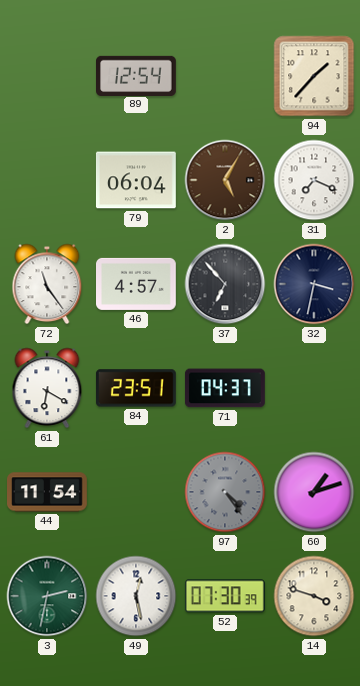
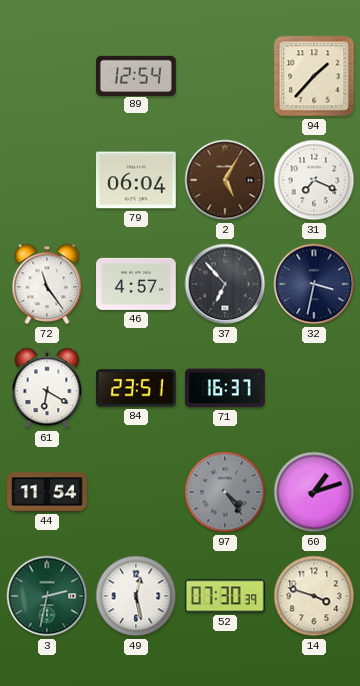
71: 04:37 -> 16:37
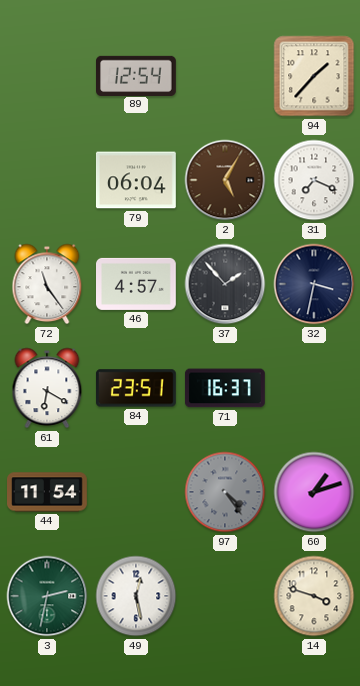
37: 6:53 -> 1:53
52: 07:30 -> none
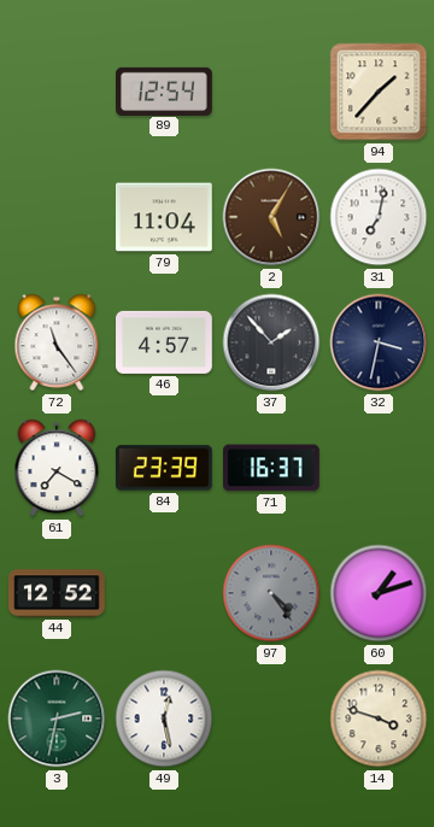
79: 06:04 -> 11:04
31: 7:19 -> 7:02
61: 6:20 -> 7:20
84: 23:51 -> 23:39
44: 11:54 -> 12:52
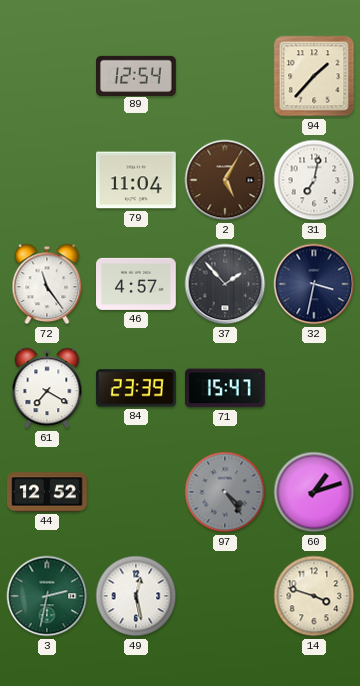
71: 16:37 -> 15:47
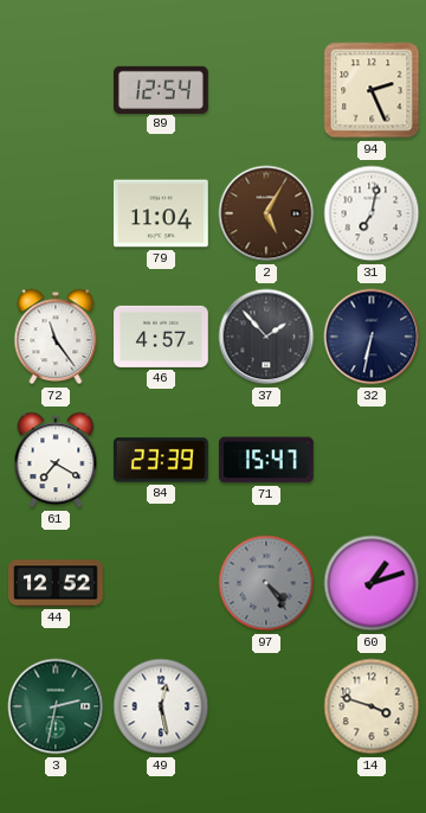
94: 1:37 -> 2:26
32: 3:32 -> 6:32
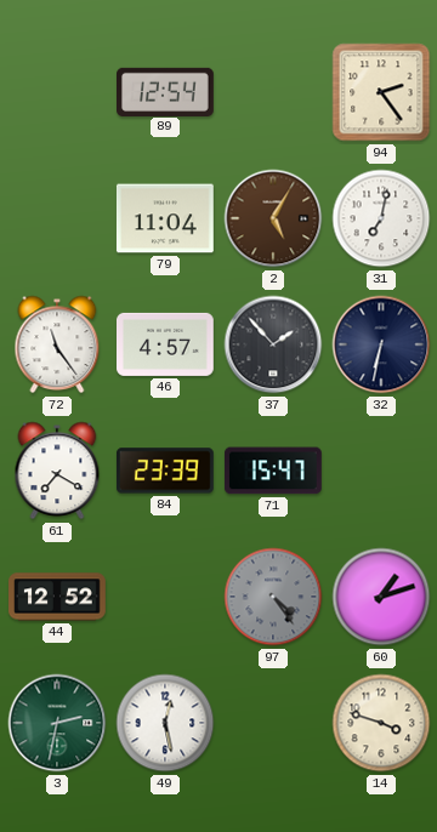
94: 2:26 -> 2:24
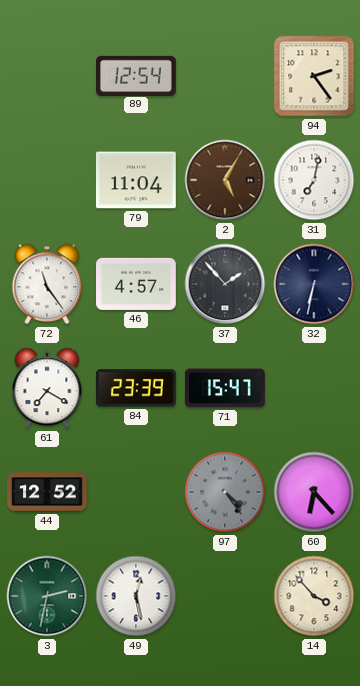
60: 1:12 -> 6:23
14: 3:48 -> 3:53
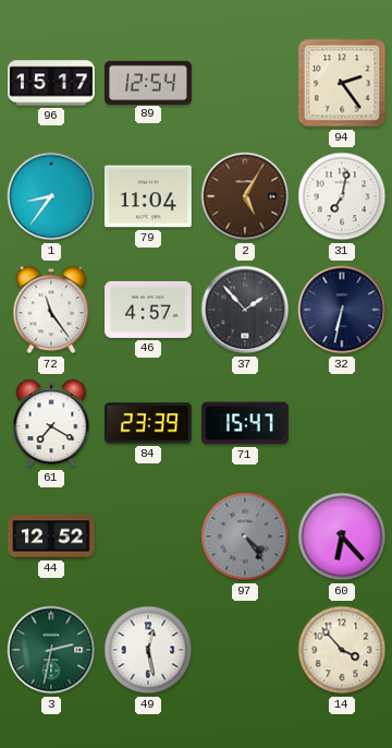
96: none -> 15:17
1: none -> 8:36
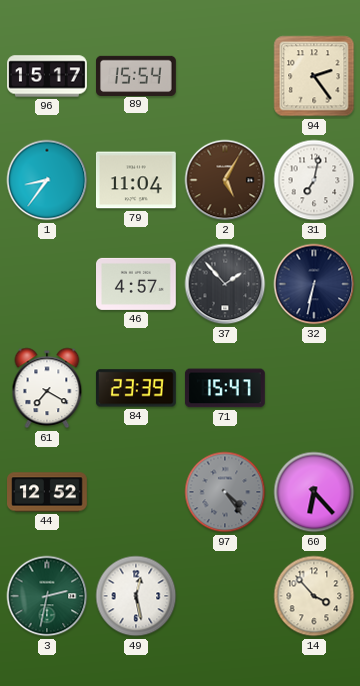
89: 12:54 -> 15:54
72: 11:24 -> none
